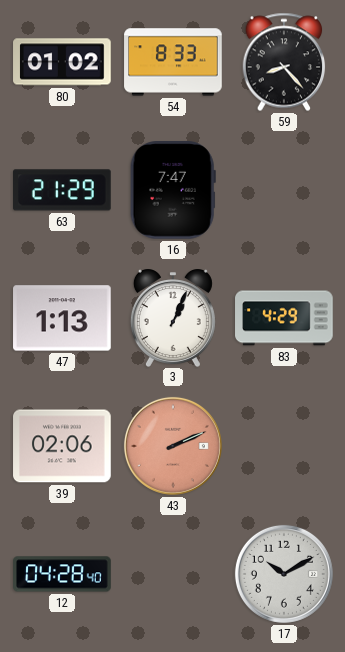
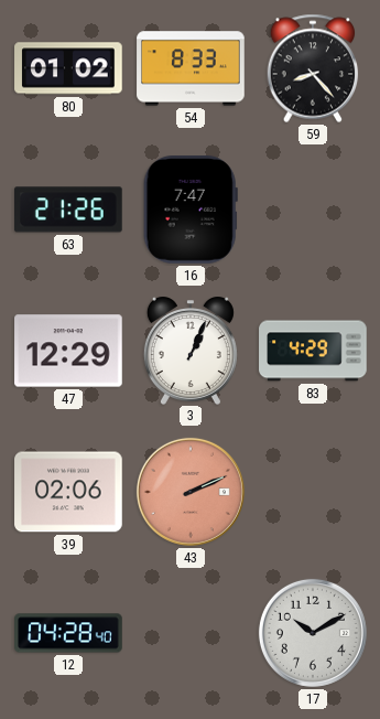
63: 21:29 -> 21:26
47: 1:13 -> 12:29
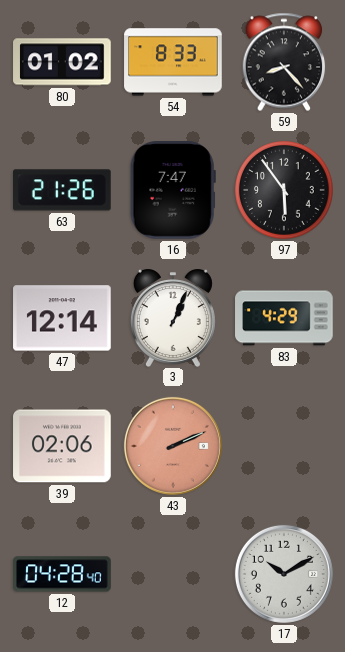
97: none -> 5:54
47: 12:29 -> 12:14
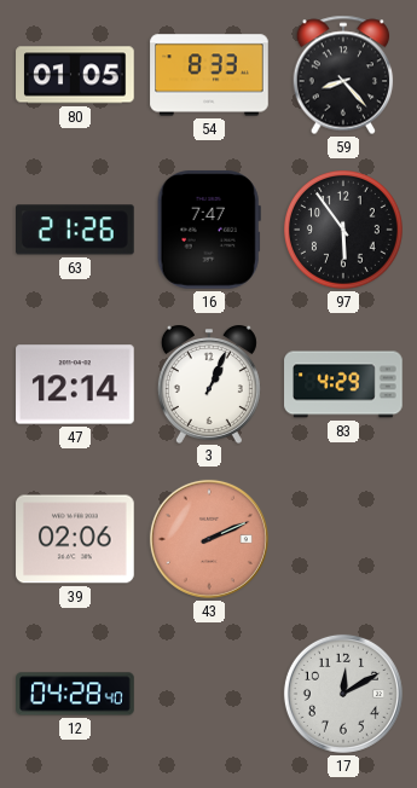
80: 01:02 -> 01:05
17: 10:10 -> 12:10
